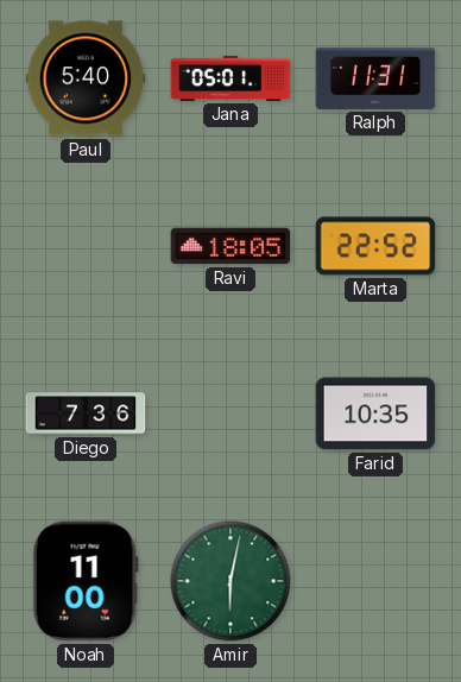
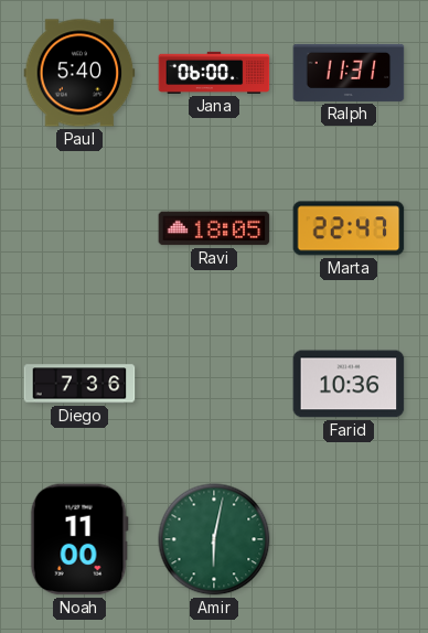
Jana: 05:01 -> 06:00
Marta: 22:52 -> 22:47
Farid: 10:35 -> 10:36
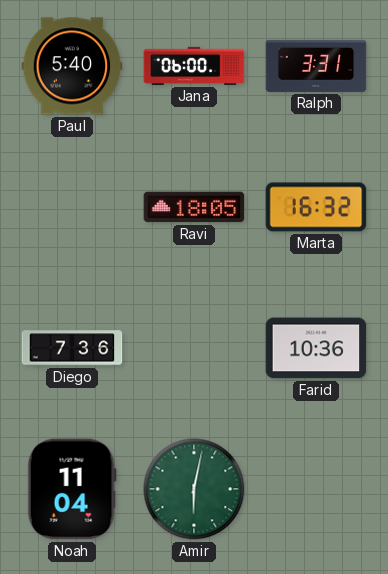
Ralph: 11:31 -> 3:31
Marta: 22:47 -> 16:32
Noah: 11:00 -> 11:04
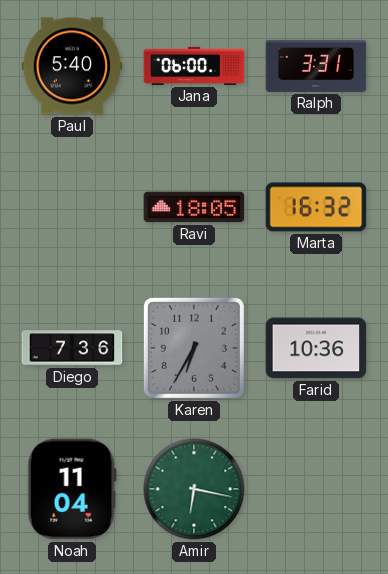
Karen: none -> 6:35
Amir: 6:02 -> 6:17
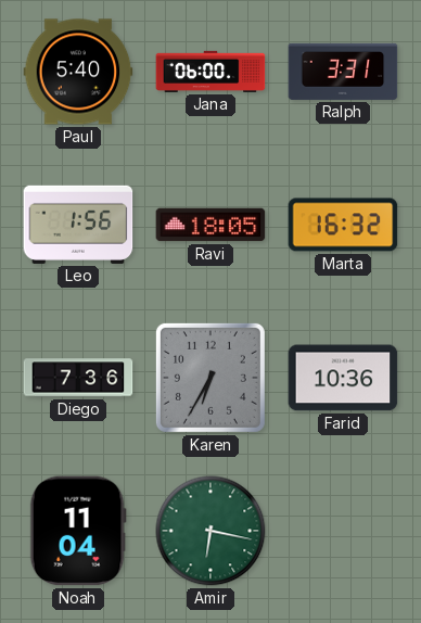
Leo: none -> 1:56
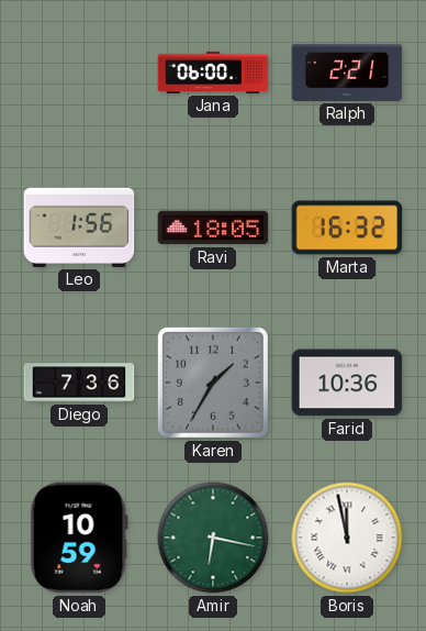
Paul: 5:40 -> none
Ralph: 3:31 -> 2:21
Karen: 6:35 -> 1:35
Noah: 11:04 -> 10:59
Boris: none -> 11:58
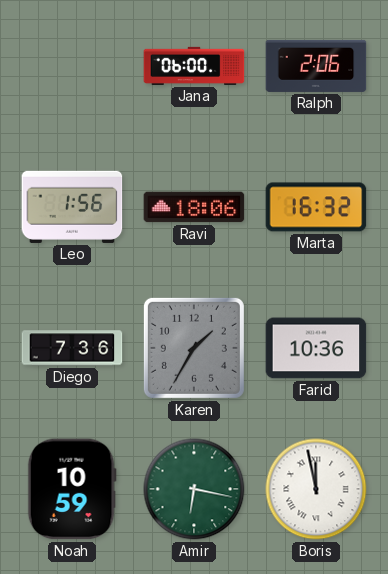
Ralph: 2:21 -> 2:06
Ravi: 18:05 -> 18:06
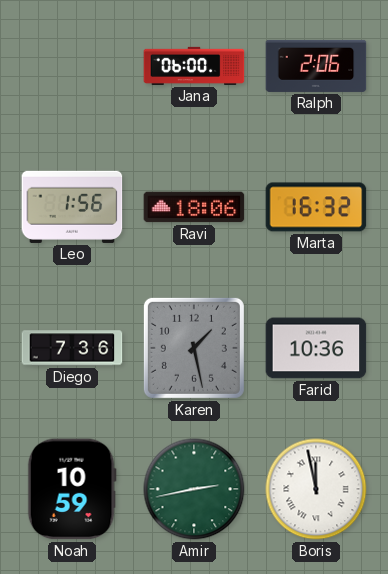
Karen: 1:35 -> 1:28
Amir: 6:17 -> 2:43
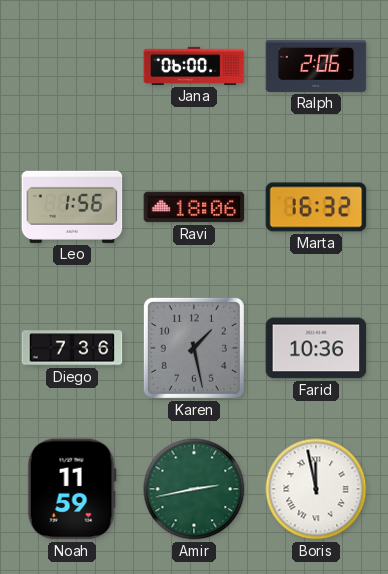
Noah: 10:59 -> 11:59
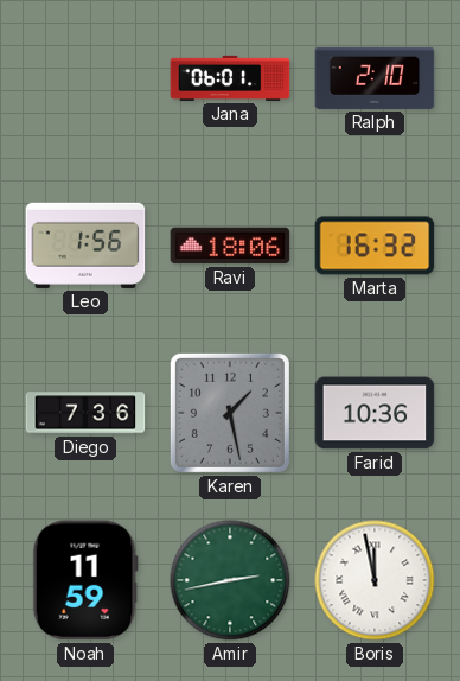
Jana: 06:00 -> 06:01
Ralph: 2:06 -> 2:10
